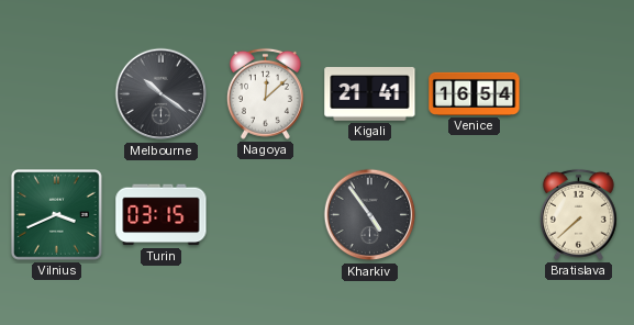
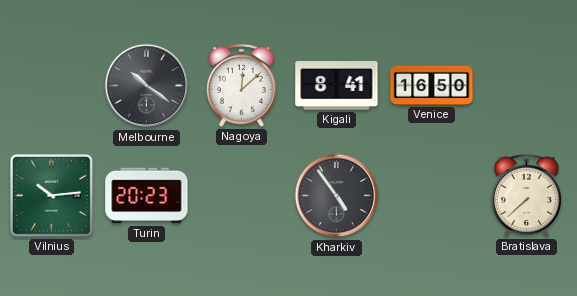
Kigali: 21:41 -> 8:41
Venice: 16:54 -> 16:50
Vilnius: 3:41 -> 10:14
Turin: 03:15 -> 20:23
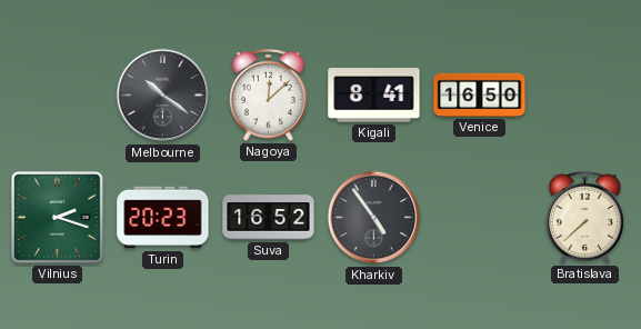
Vilnius: 10:14 -> 2:18
Suva: none -> 16:52
